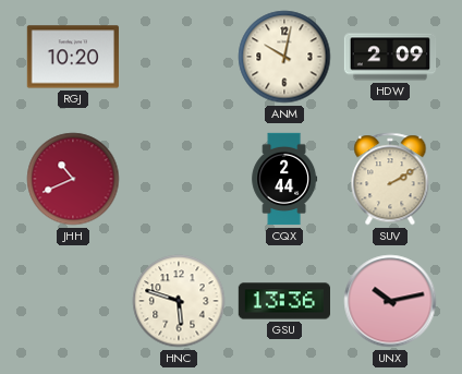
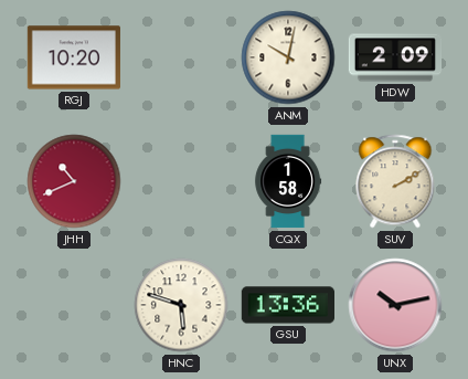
CQX: 2:44 -> 1:58
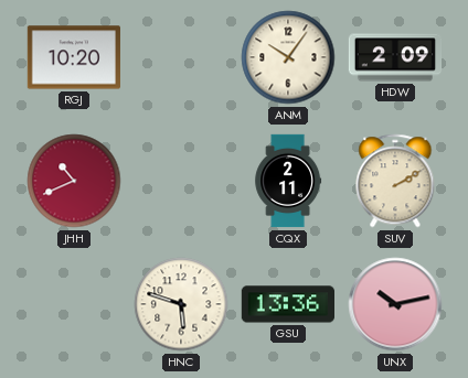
ANM: 10:02 -> 10:06
CQX: 1:58 -> 2:11
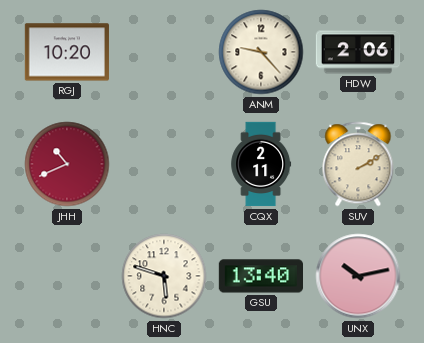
ANM: 10:06 -> 9:23
HDW: 2:09 -> 2:06
GSU: 13:36 -> 13:40
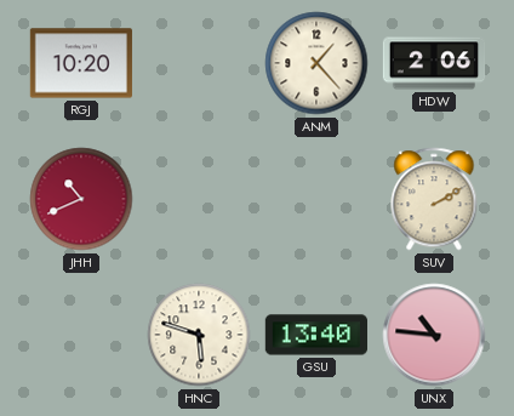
ANM: 9:23 -> 1:23
CQX: 2:11 -> none
UNX: 10:13 -> 10:46
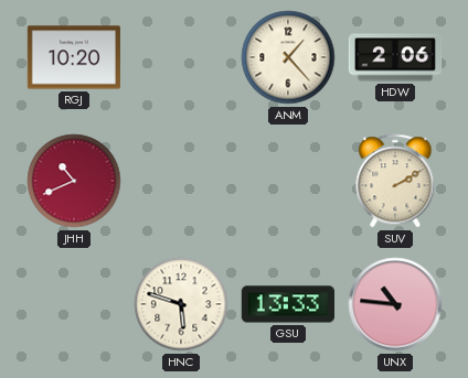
GSU: 13:40 -> 13:33
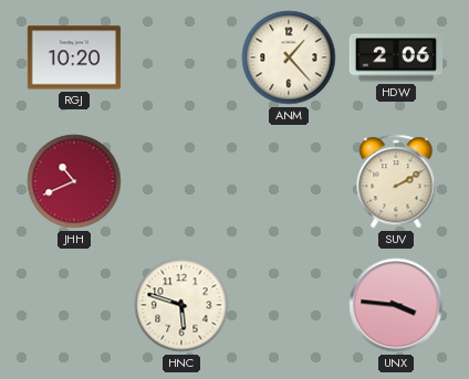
GSU: 13:33 -> none
UNX: 10:46 -> 3:46
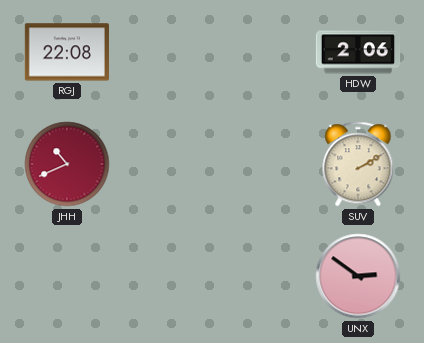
RGJ: 10:20 -> 22:08
ANM: 1:23 -> none
HNC: 5:48 -> none
UNX: 3:46 -> 2:51
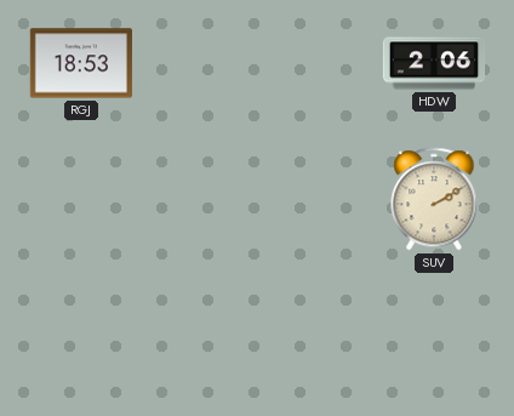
RGJ: 22:08 -> 18:53
JHH: 10:41 -> none
UNX: 2:51 -> none
